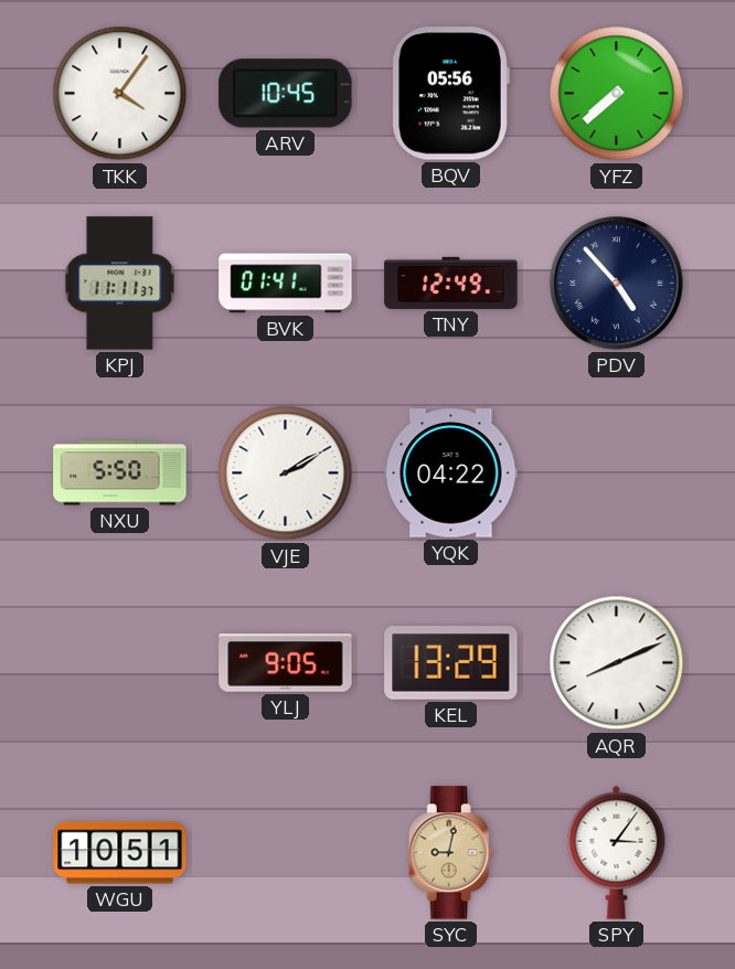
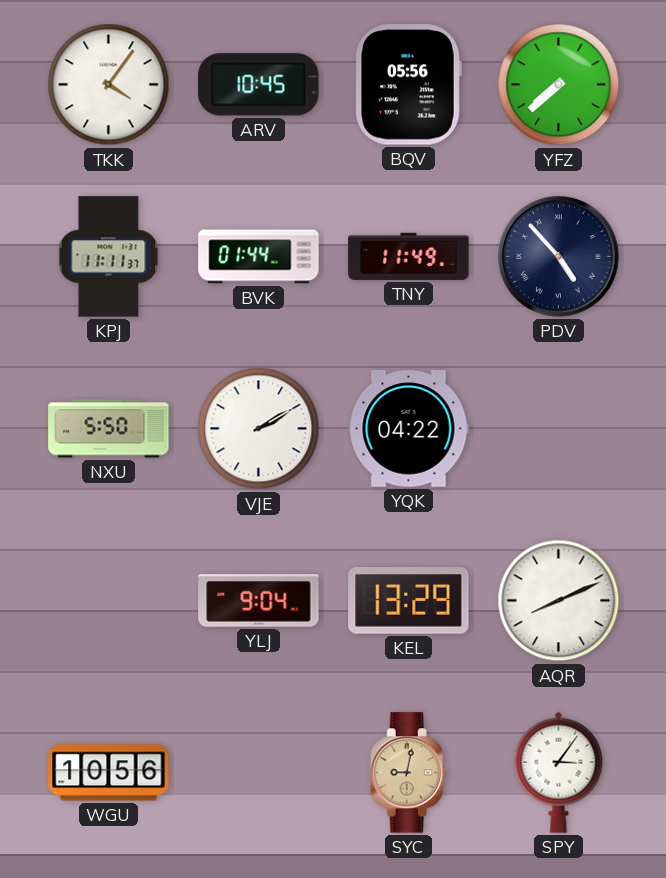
BVK: 01:41 -> 01:44
TNY: 12:49 -> 11:49
YLJ: 9:05 -> 9:04
WGU: 10:51 -> 10:56
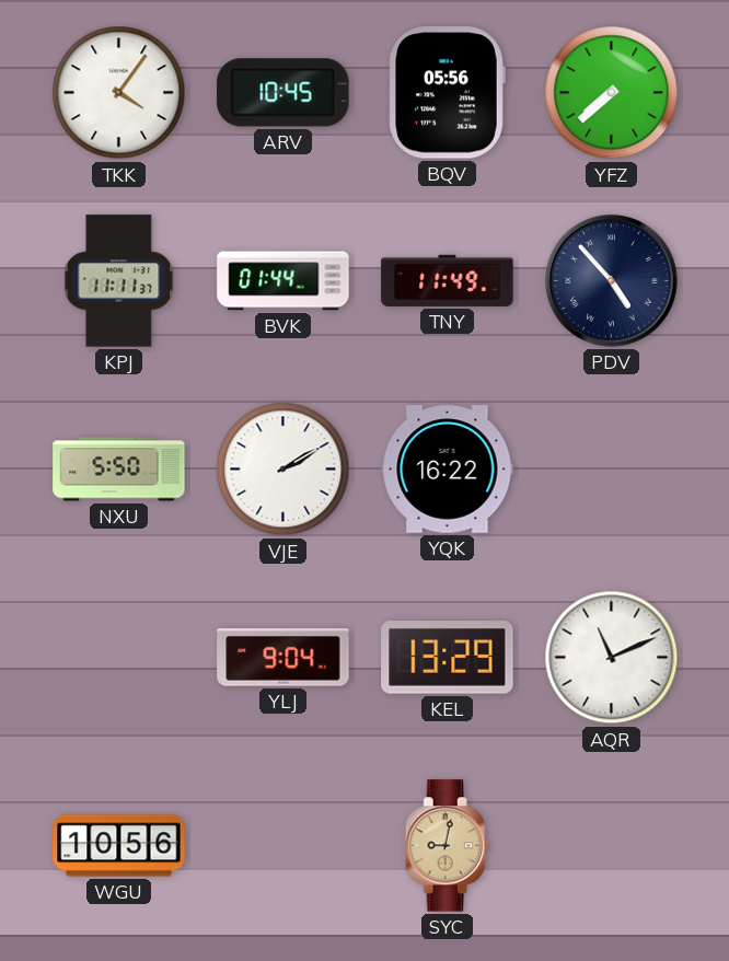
YQK: 04:22 -> 16:22
AQR: 8:11 -> 11:11
SPY: 3:06 -> none
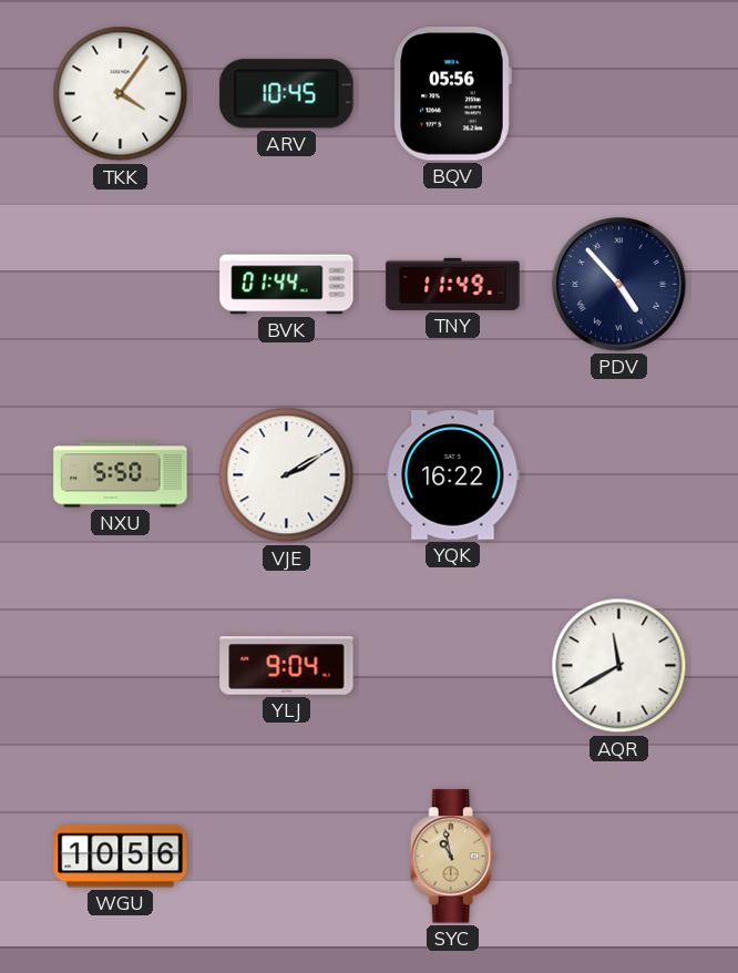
YFZ: 7:38 -> none
KPJ: 11:11 -> none
KEL: 13:29 -> none
AQR: 11:11 -> 11:40
SYC: 9:02 -> 10:58
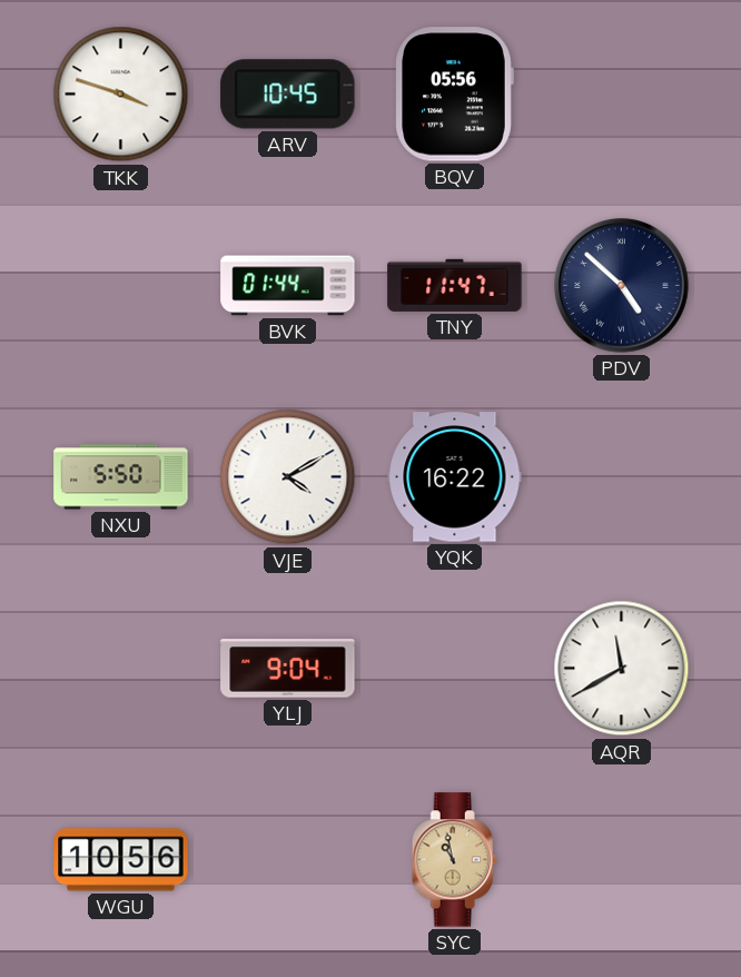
TKK: 4:06 -> 3:48
TNY: 11:49 -> 11:47
PDV: 4:53 -> 4:52
VJE: 2:10 -> 4:10
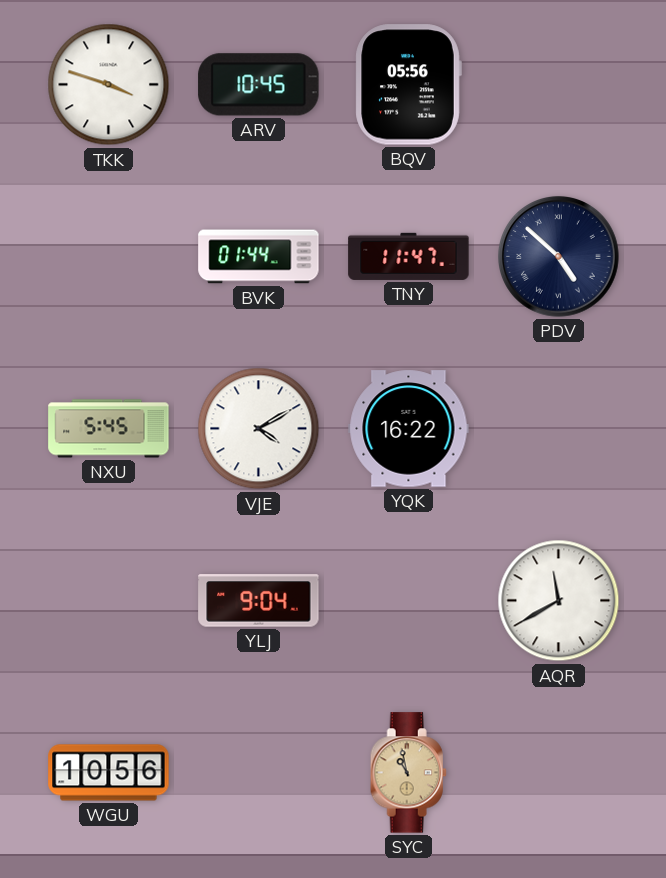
NXU: 5:50 -> 5:45
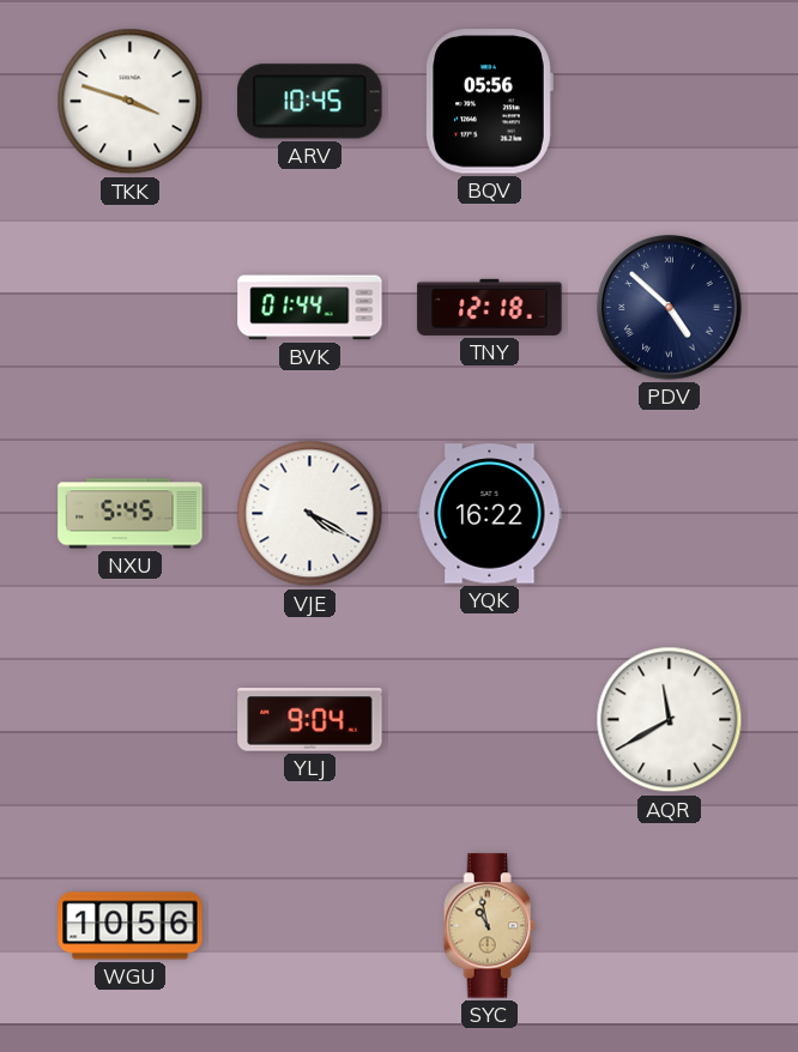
TNY: 11:47 -> 12:18
VJE: 4:10 -> 4:20
